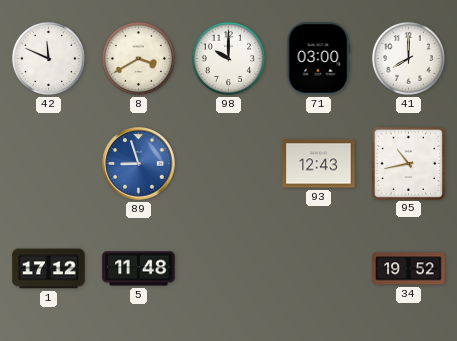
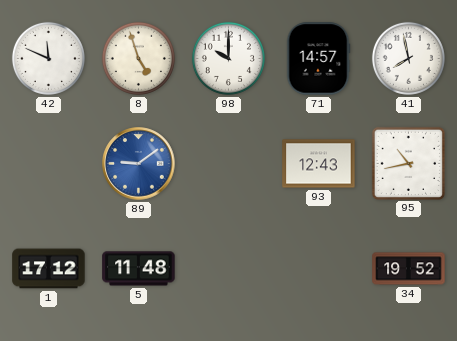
8: 3:40 -> 4:57
71: 03:00 -> 14:57
41: 8:00 -> 7:58
89: 8:57 -> 9:09
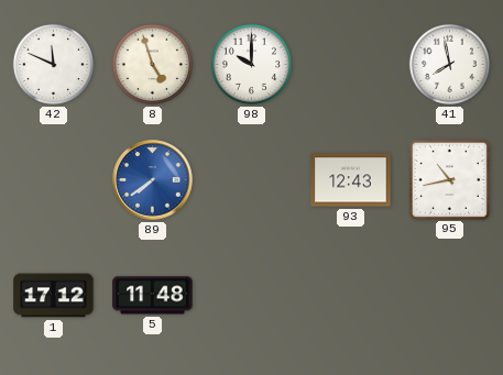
71: 14:57 -> none
89: 9:09 -> 7:39
34: 19:52 -> none
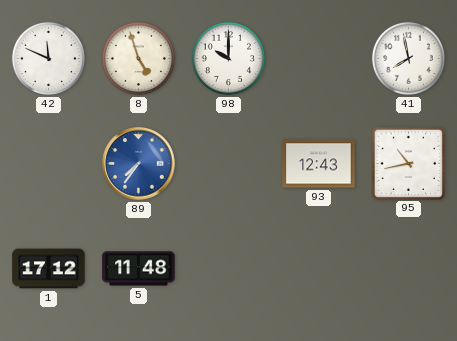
89: 7:39 -> 7:36
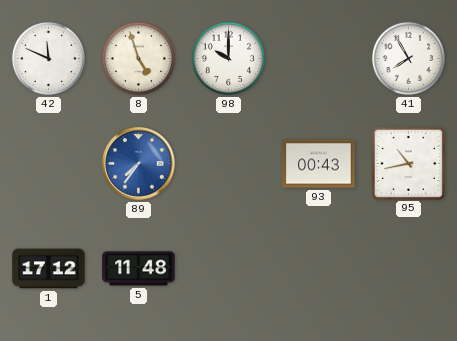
41: 7:58 -> 7:55
93: 12:43 -> 00:43
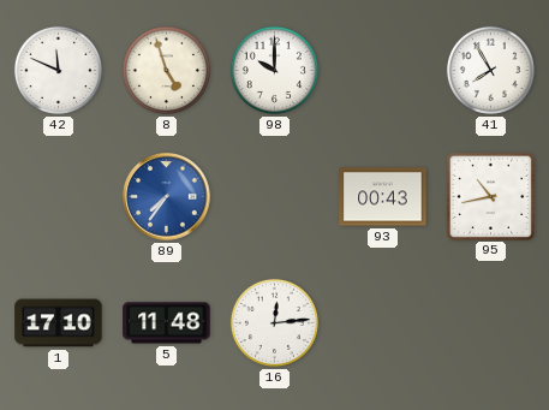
1: 17:12 -> 17:10
16: none -> 12:14
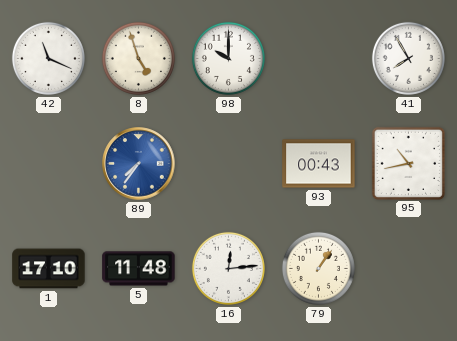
42: 11:49 -> 11:19
79: none -> 1:06
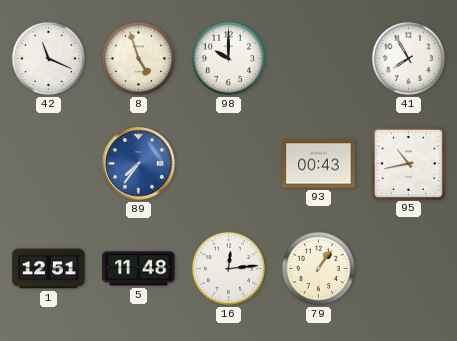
1: 17:10 -> 12:51
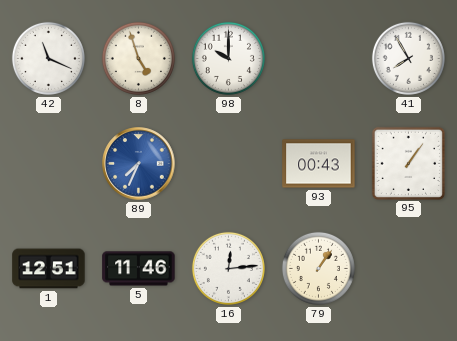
89: 7:36 -> 7:34
95: 10:43 -> 1:06
5: 11:48 -> 11:46
